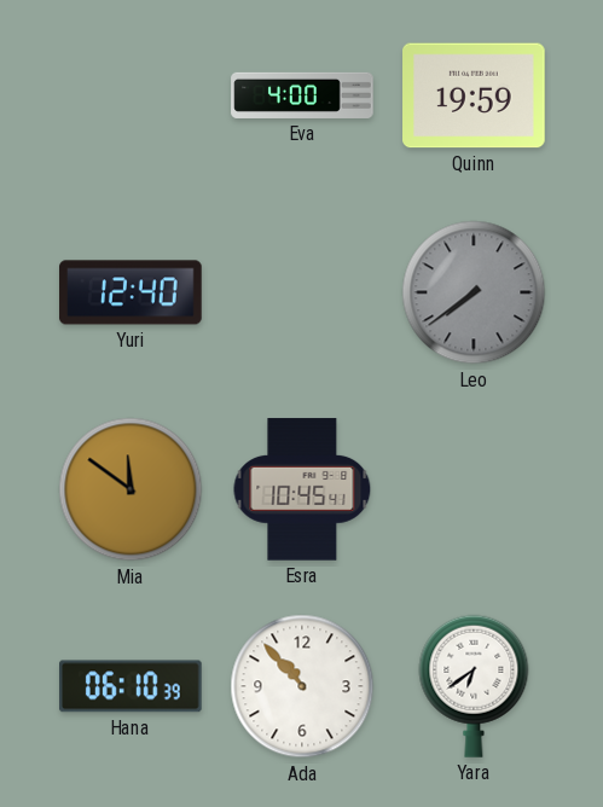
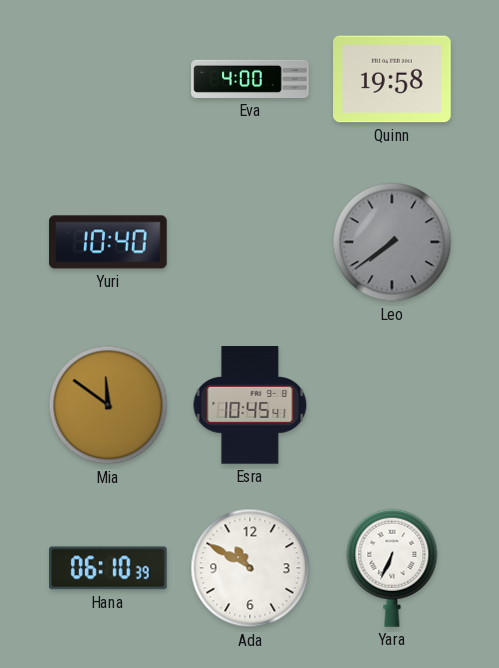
Quinn: 19:59 -> 19:58
Yuri: 12:40 -> 10:40
Ada: 10:53 -> 10:50
Yara: 6:39 -> 6:34
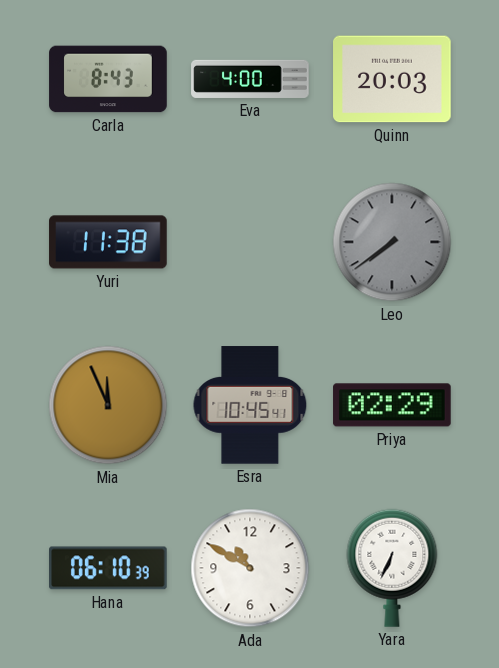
Carla: none -> 8:43
Quinn: 19:58 -> 20:03
Yuri: 10:40 -> 11:38
Mia: 11:51 -> 11:56
Priya: none -> 02:29
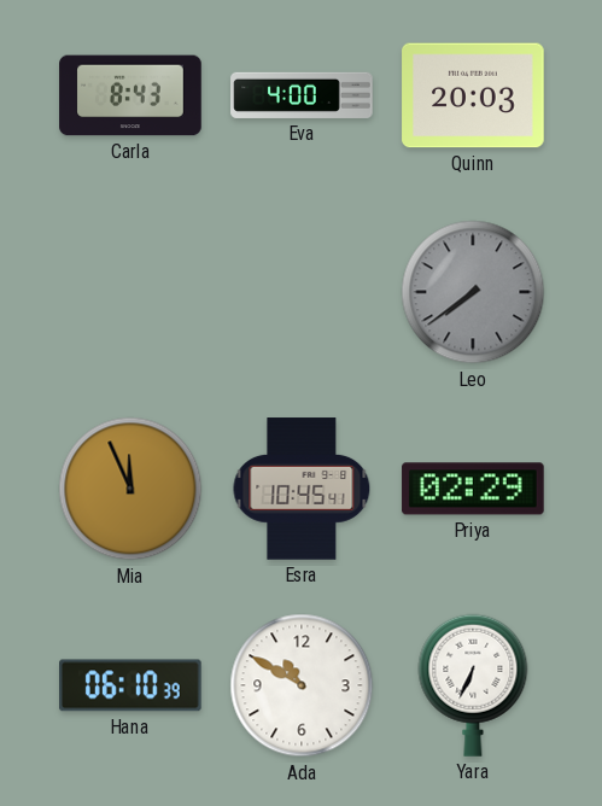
Yuri: 11:38 -> none
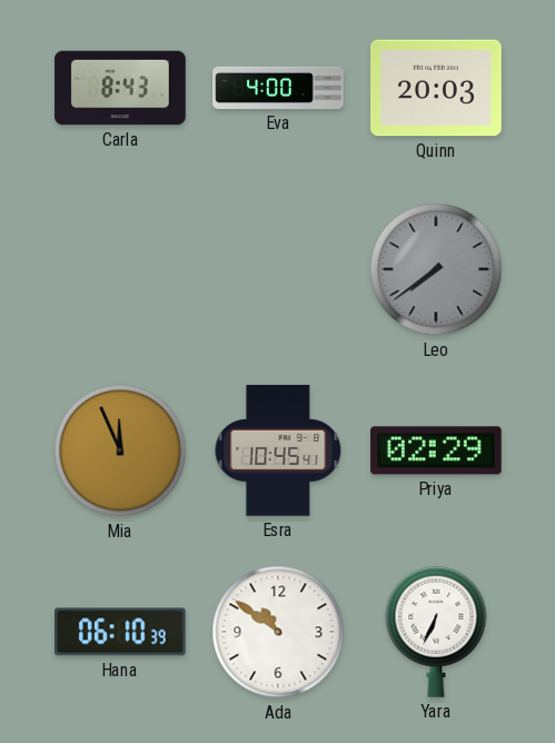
Ada: 10:50 -> 10:51
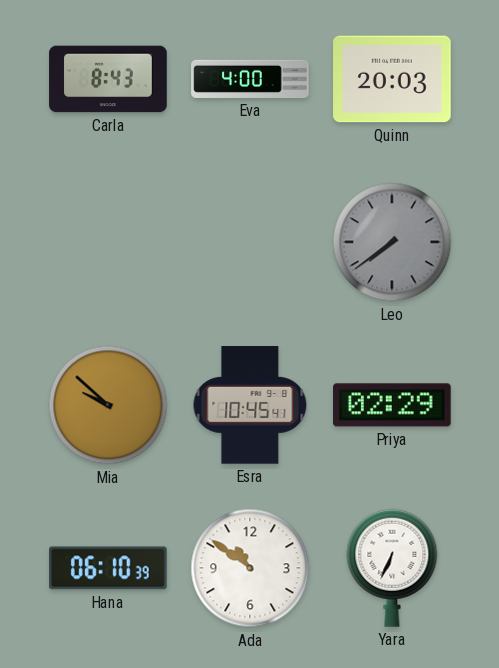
Mia: 11:56 -> 9:52
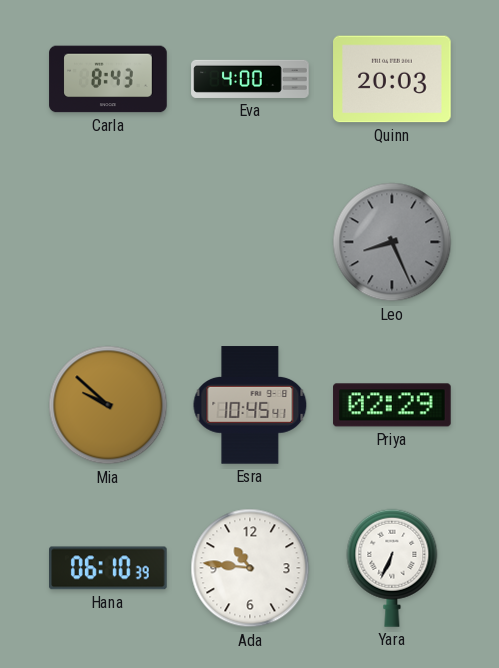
Leo: 7:39 -> 8:26
Ada: 10:51 -> 10:46
